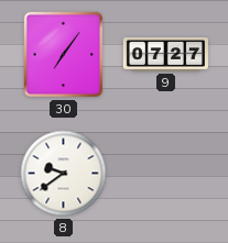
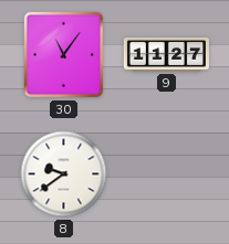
30: 7:06 -> 11:06
9: 07:27 -> 11:27
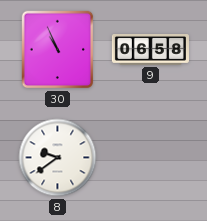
30: 11:06 -> 10:56
9: 11:27 -> 06:58
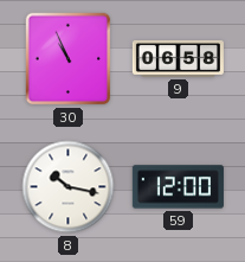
8: 9:39 -> 10:17
59: none -> 12:00
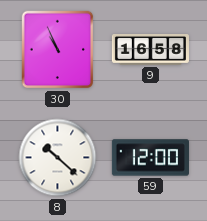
9: 06:58 -> 16:58
8: 10:17 -> 10:22
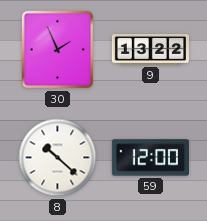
30: 10:56 -> 1:56
9: 16:58 -> 13:22
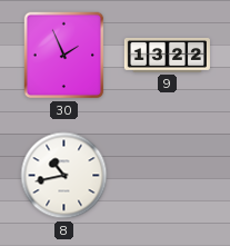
8: 10:22 -> 10:43
59: 12:00 -> none
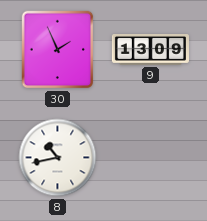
9: 13:22 -> 13:09
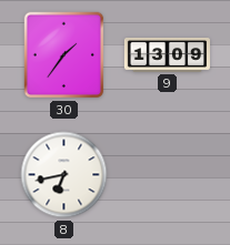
30: 1:56 -> 1:36
8: 10:43 -> 6:43
